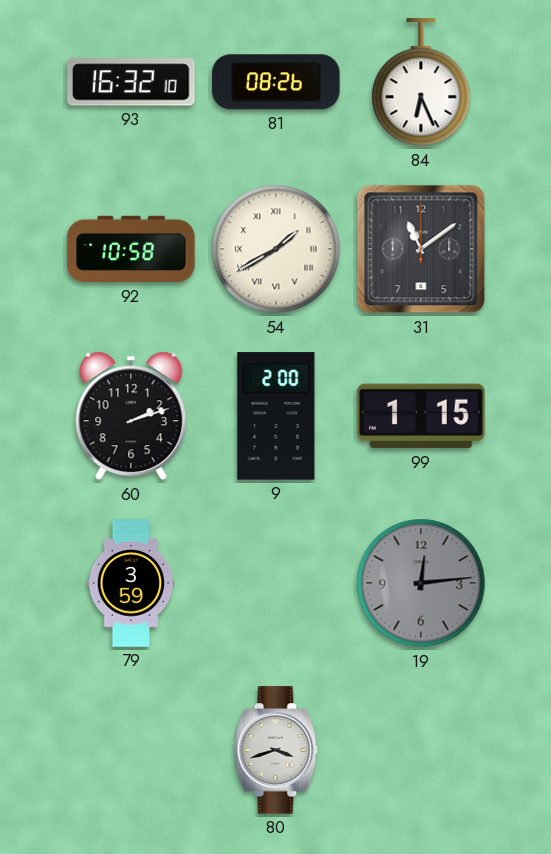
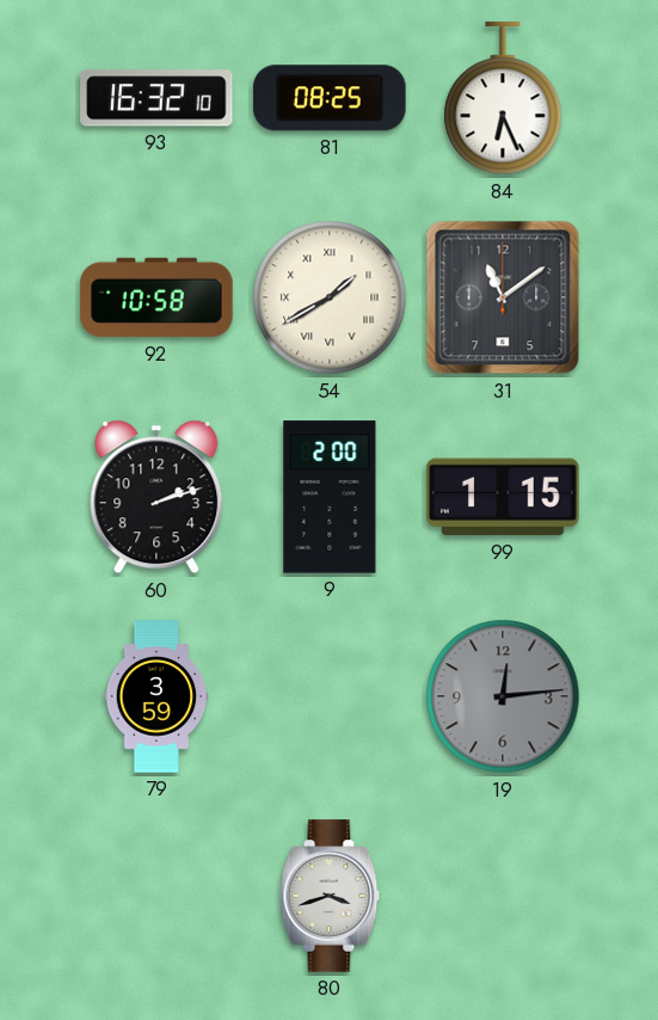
81: 08:26 -> 08:25
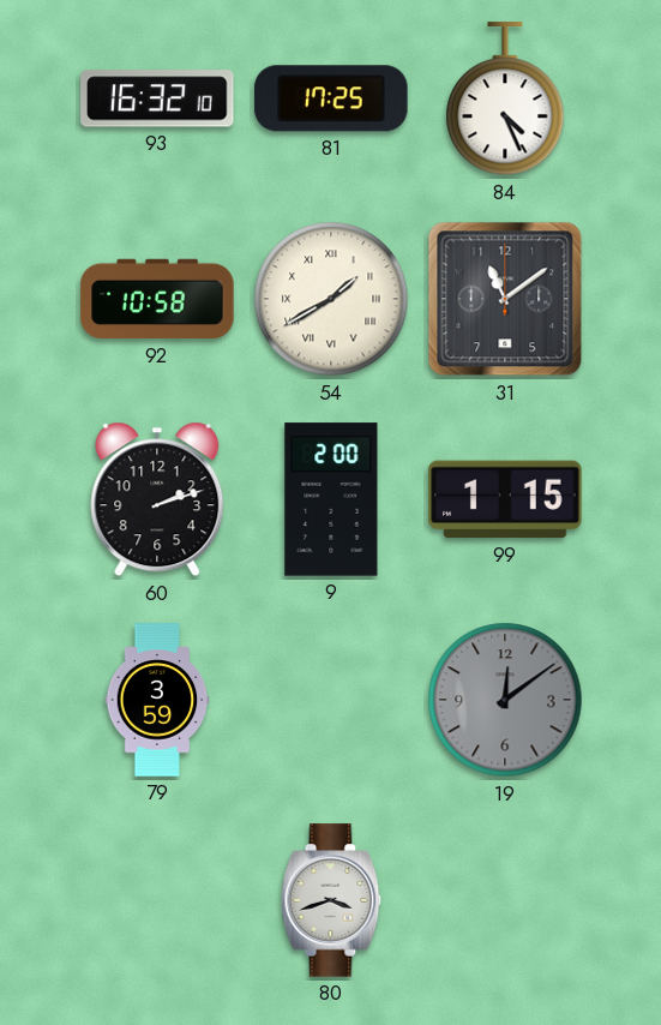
81: 08:25 -> 17:25
84: 6:26 -> 4:26
19: 12:14 -> 12:09
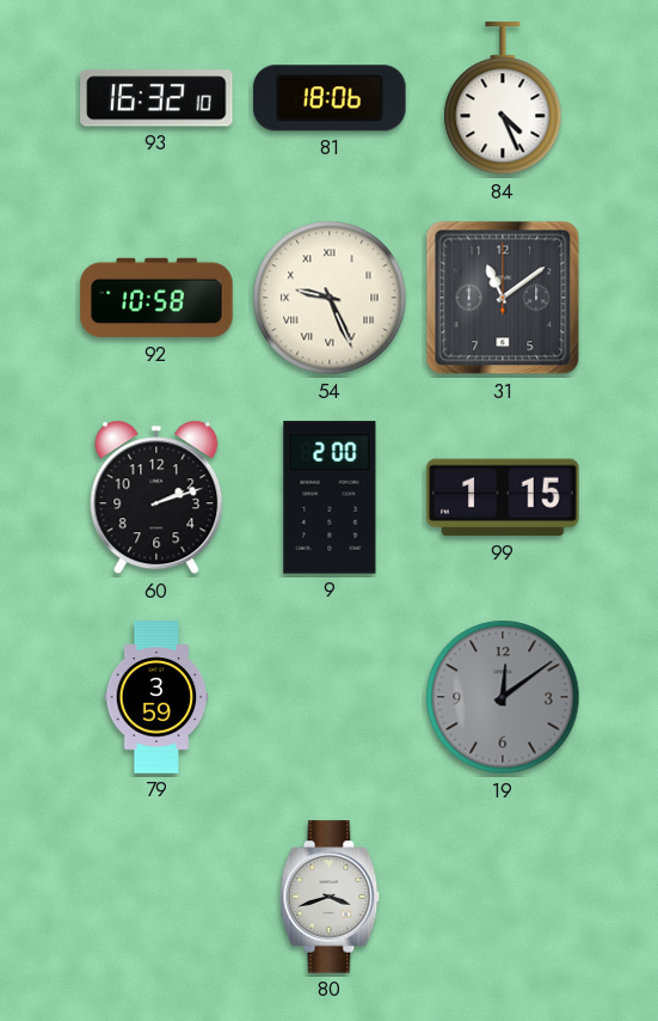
81: 17:25 -> 18:06
54: 1:40 -> 9:26
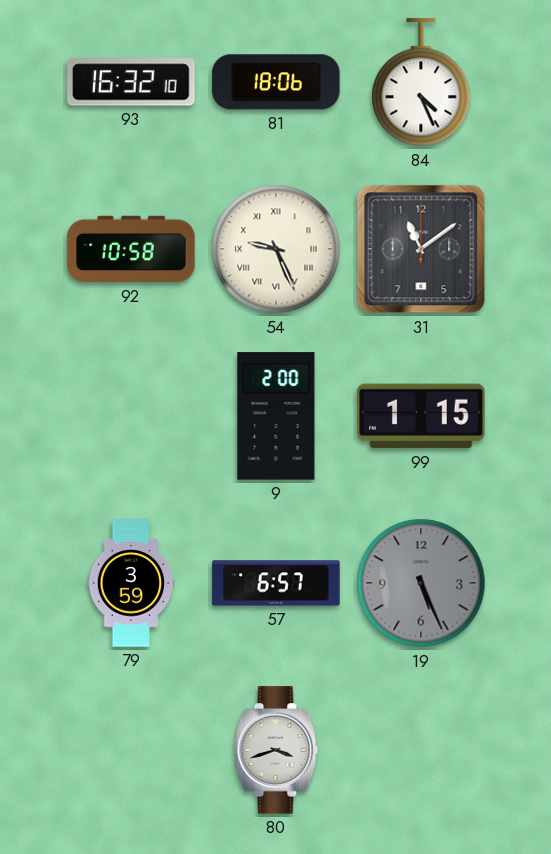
60: 2:12 -> none
57: none -> 6:57
19: 12:09 -> 5:26
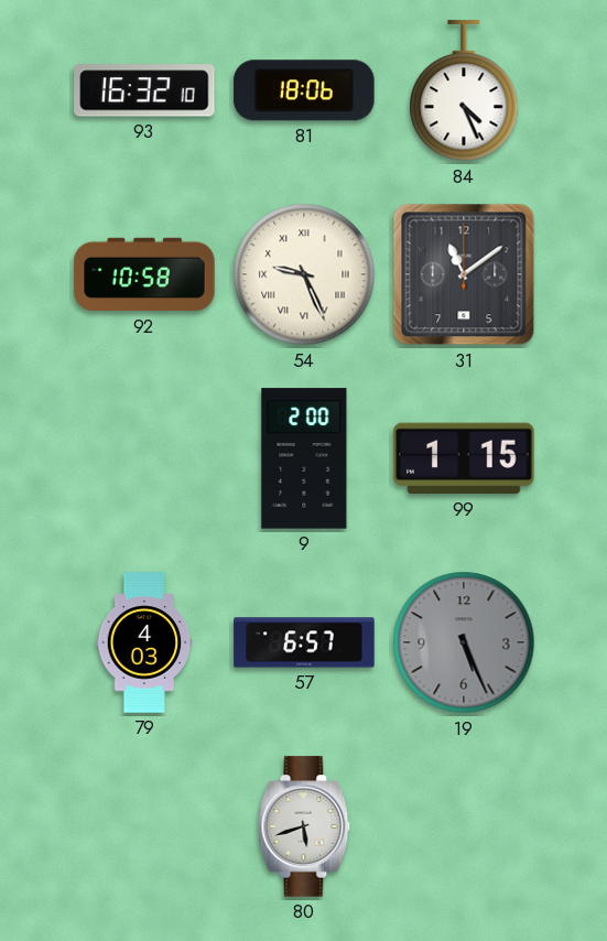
79: 3:59 -> 4:03
80: 3:42 -> 5:42
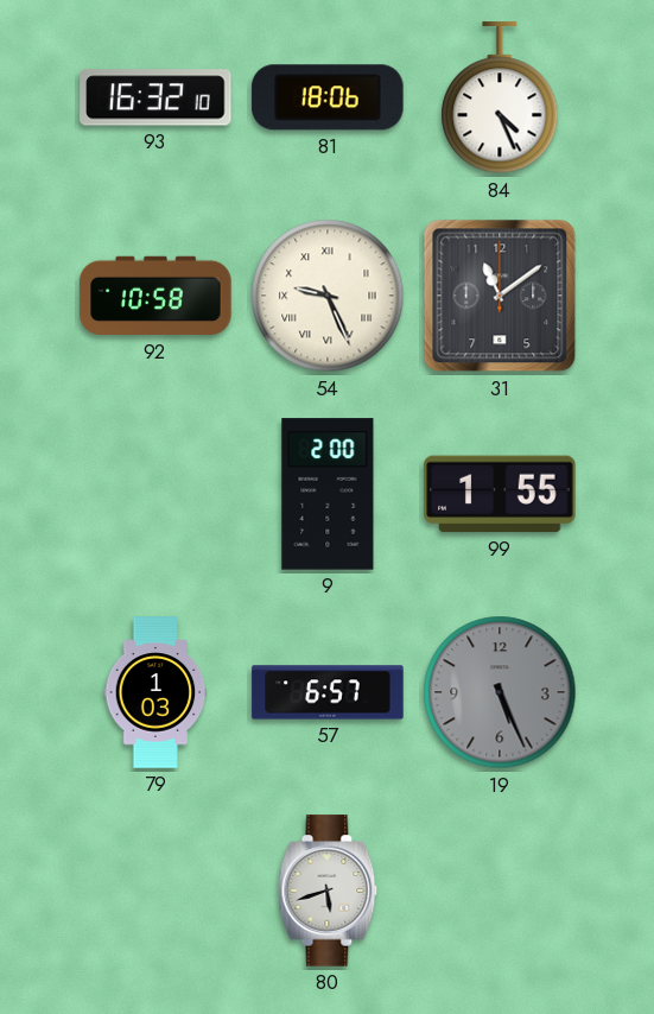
99: 1:15 -> 1:55
79: 4:03 -> 1:03
